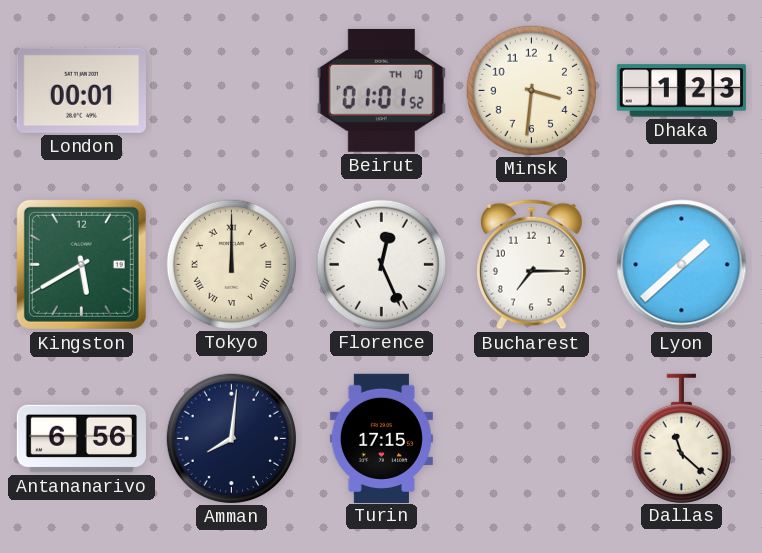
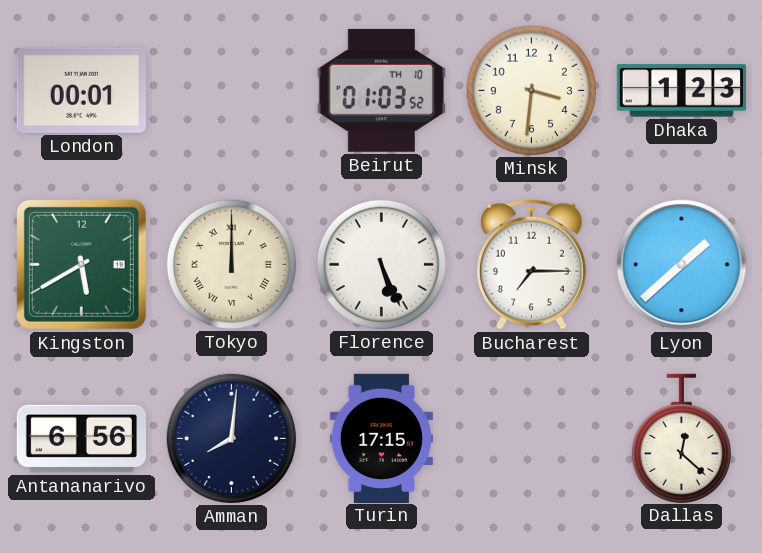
Beirut: 01:01 -> 01:03
Florence: 12:26 -> 5:26
Dallas: 11:22 -> 12:22
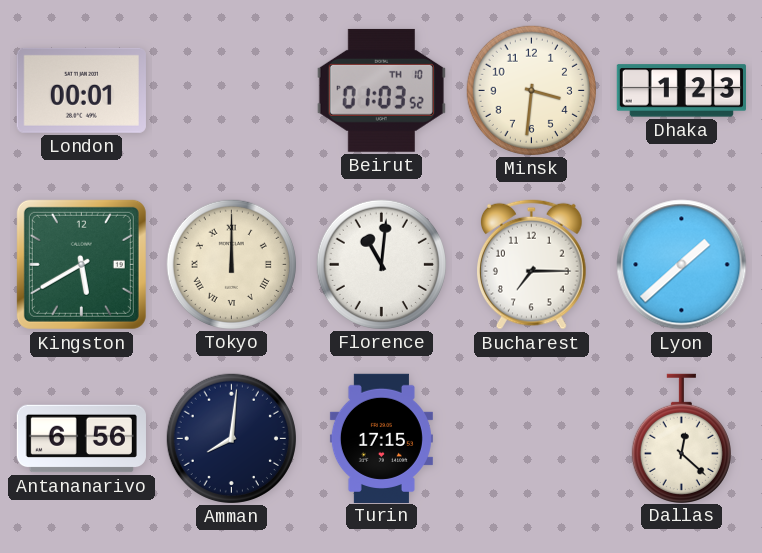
Florence: 5:26 -> 11:01
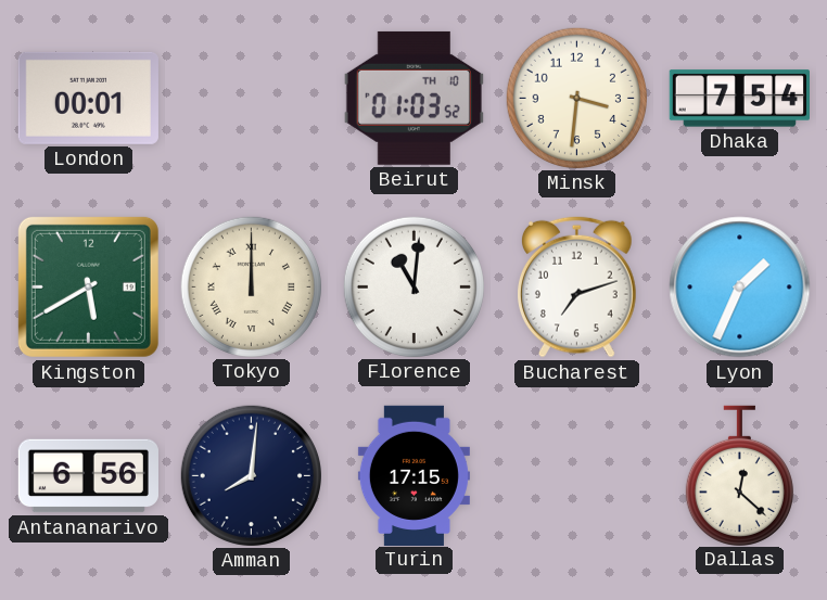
Dhaka: 1:23 -> 7:54
Bucharest: 7:15 -> 7:12
Lyon: 1:38 -> 1:34
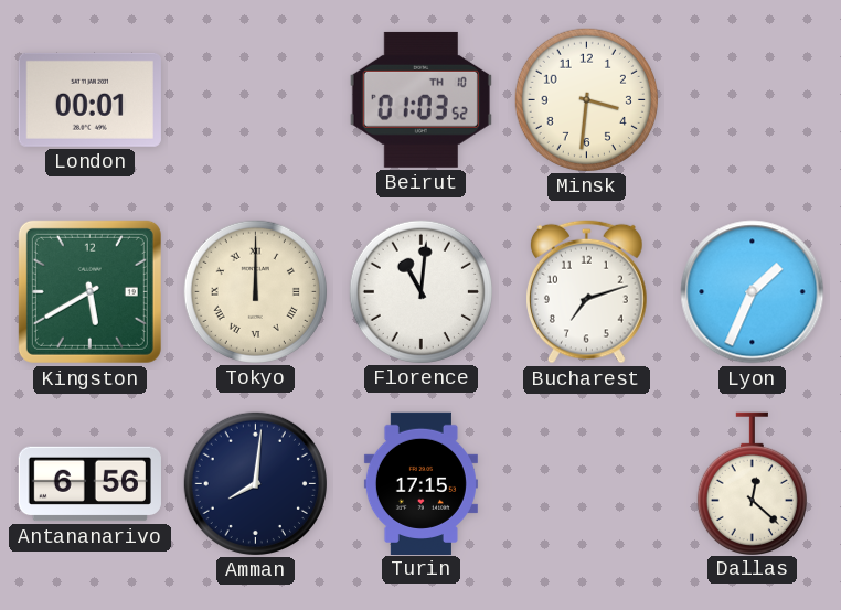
Dhaka: 7:54 -> none
